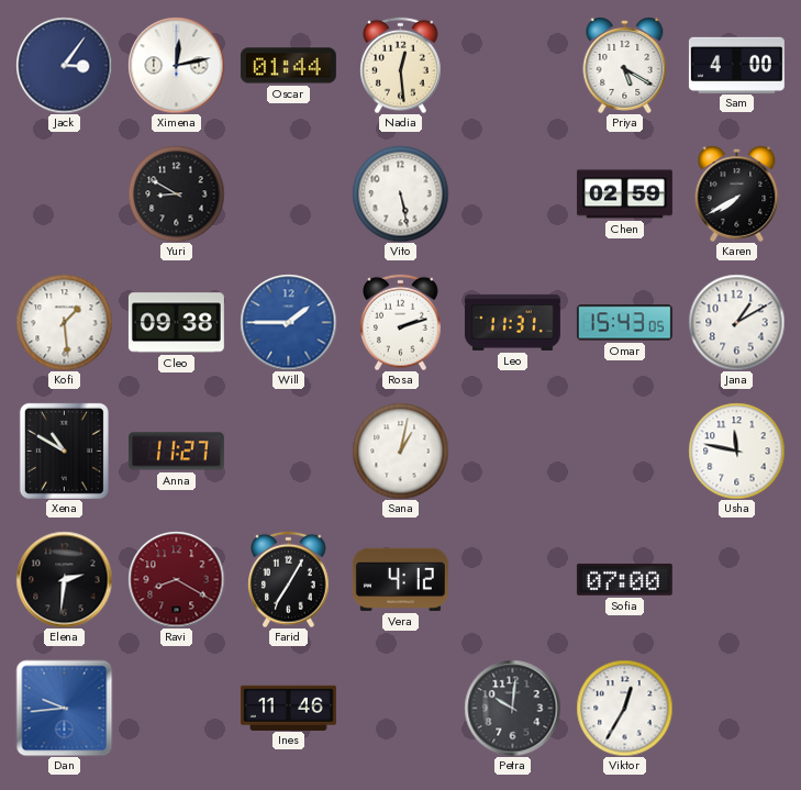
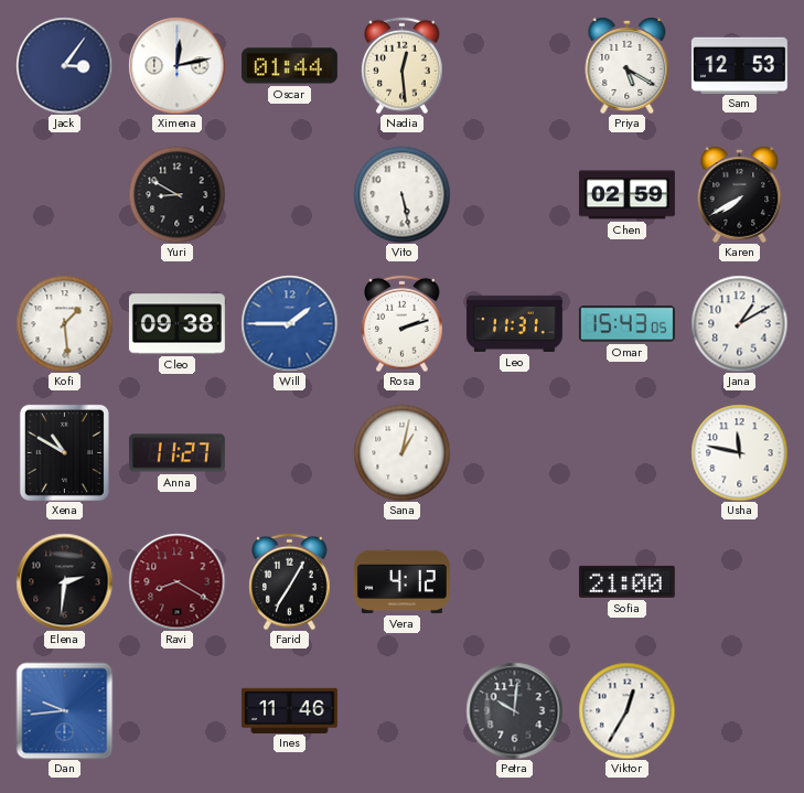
Sam: 4:00 -> 12:53
Sofia: 07:00 -> 21:00
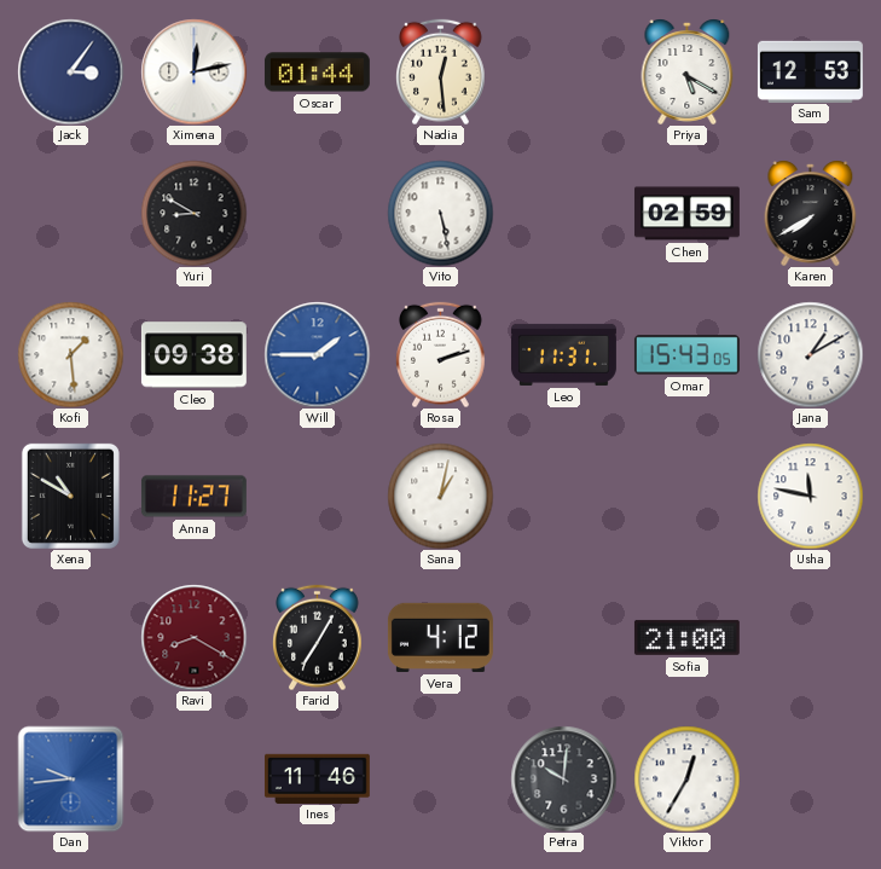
Elena: 2:31 -> none
